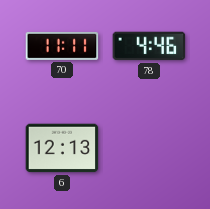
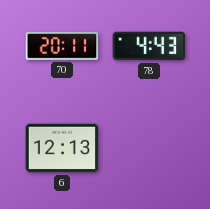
70: 11:11 -> 20:11
78: 4:46 -> 4:43
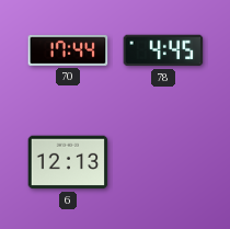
70: 20:11 -> 17:44
78: 4:43 -> 4:45
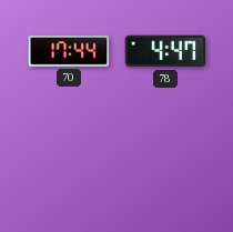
78: 4:45 -> 4:47
6: 12:13 -> none
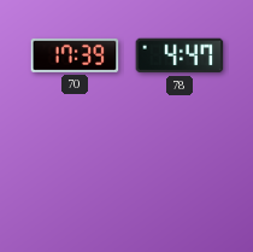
70: 17:44 -> 17:39
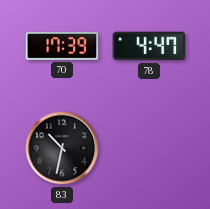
83: none -> 10:32
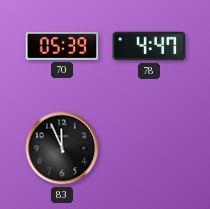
70: 17:39 -> 05:39
83: 10:32 -> 11:56
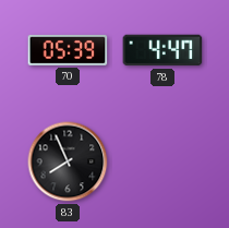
83: 11:56 -> 7:56
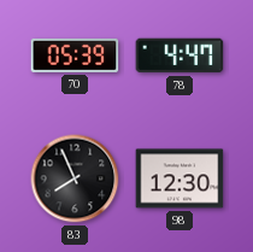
98: none -> 12:30
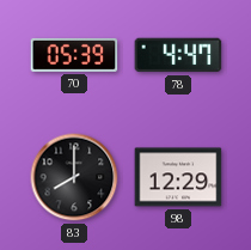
83: 7:56 -> 8:00
98: 12:30 -> 12:29
